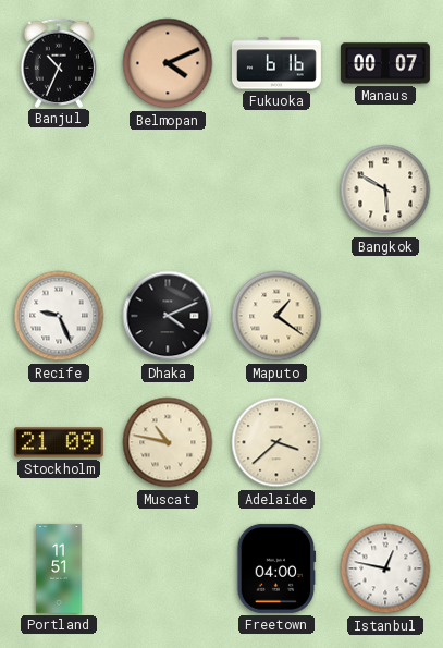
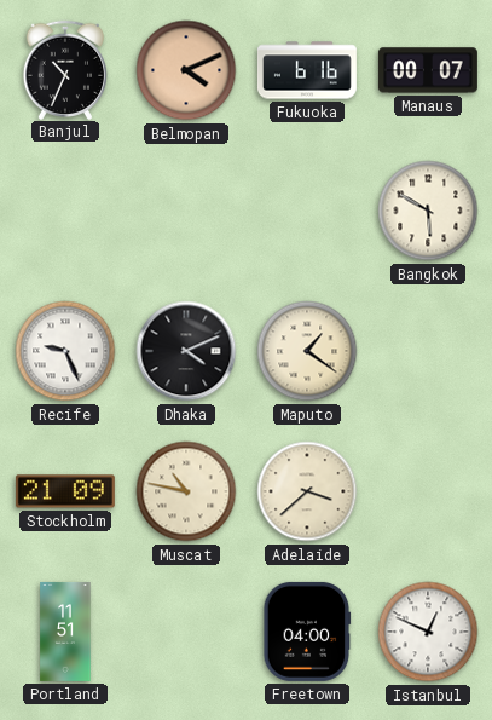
Istanbul: 12:47 -> 12:49
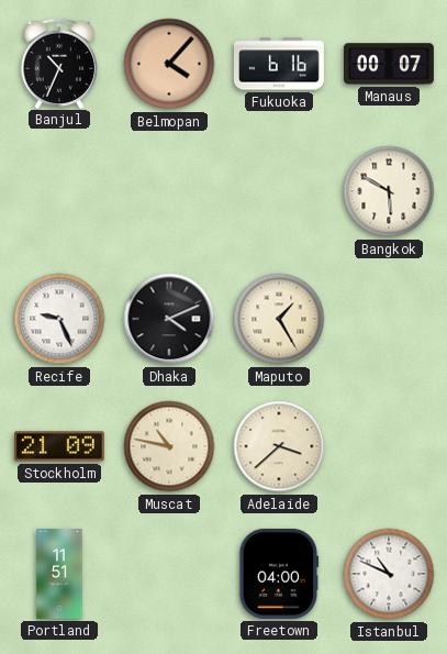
Belmopan: 4:11 -> 4:07
Maputo: 1:21 -> 1:25
Istanbul: 12:49 -> 10:49
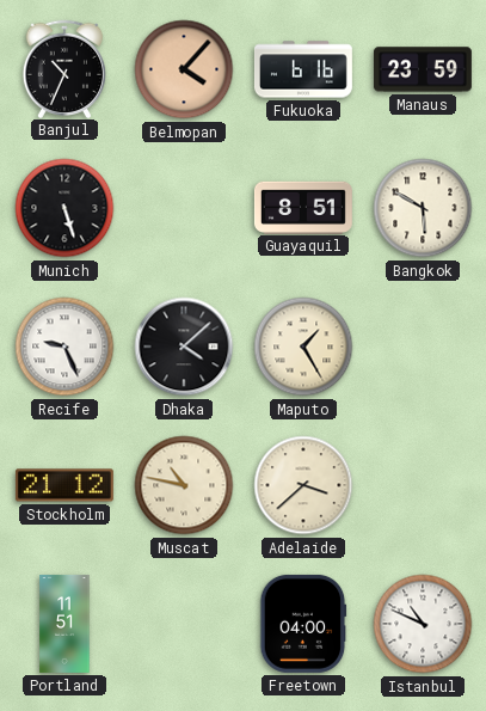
Manaus: 00:07 -> 23:59
Munich: none -> 5:27
Guayaquil: none -> 8:51
Dhaka: 4:11 -> 4:08
Stockholm: 21:09 -> 21:12
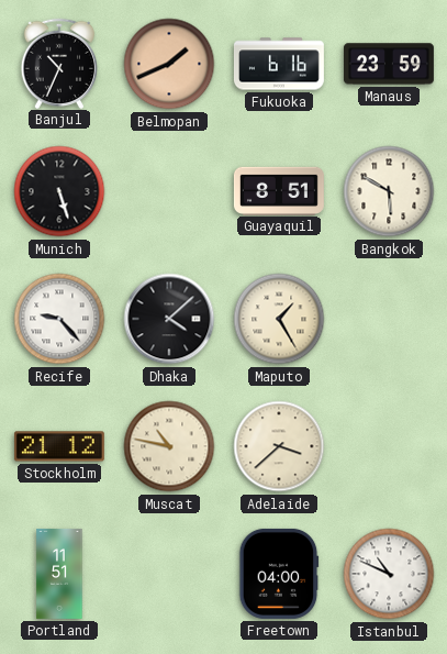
Belmopan: 4:07 -> 1:41
Recife: 9:26 -> 9:23
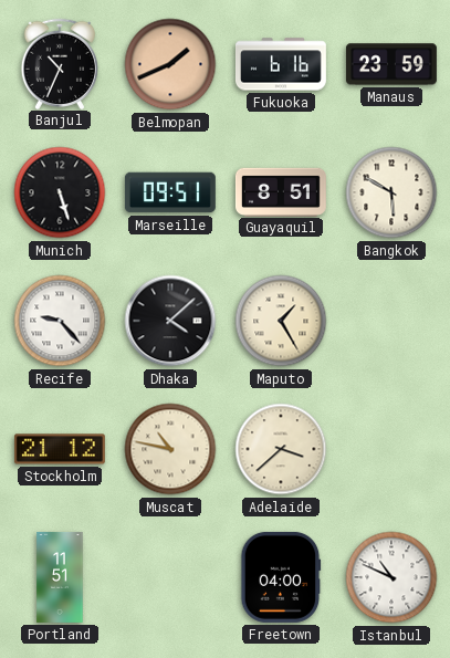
Marseille: none -> 09:51
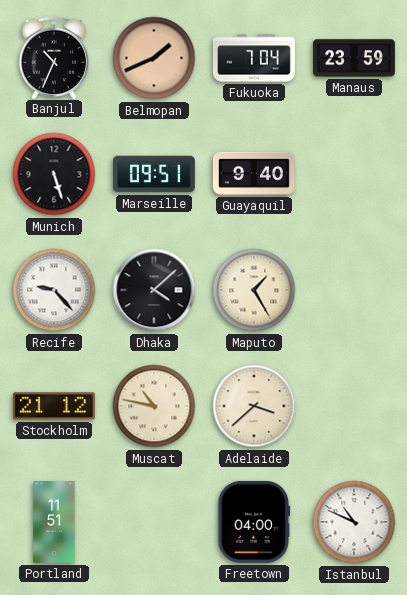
Fukuoka: 6:16 -> 7:04
Guayaquil: 8:51 -> 9:40
Bangkok: 5:50 -> none
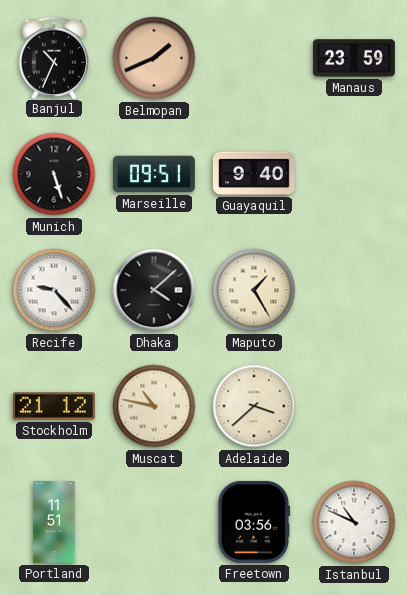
Fukuoka: 7:04 -> none
Freetown: 04:00 -> 03:56
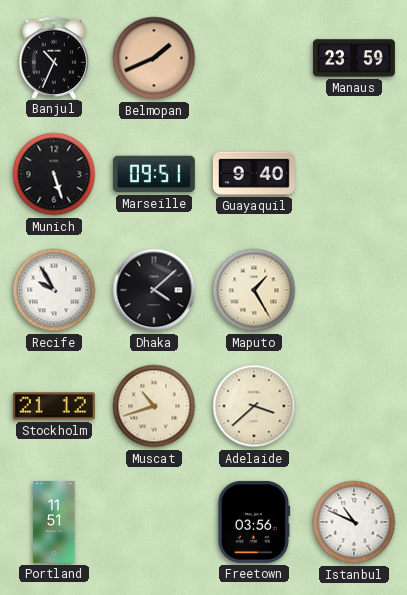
Recife: 9:23 -> 9:55
Muscat: 10:47 -> 10:42
